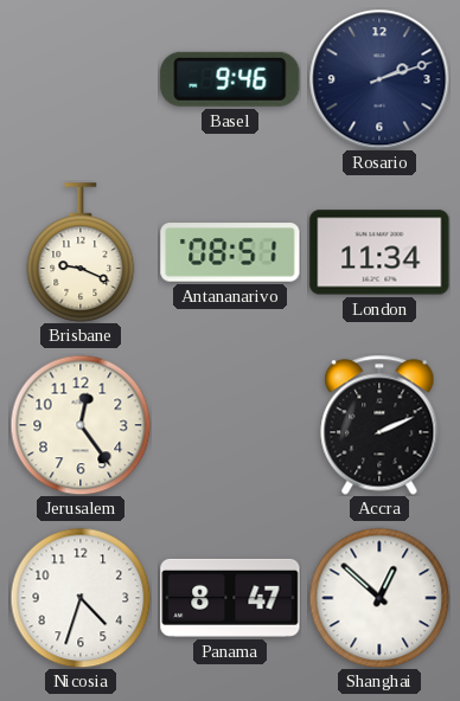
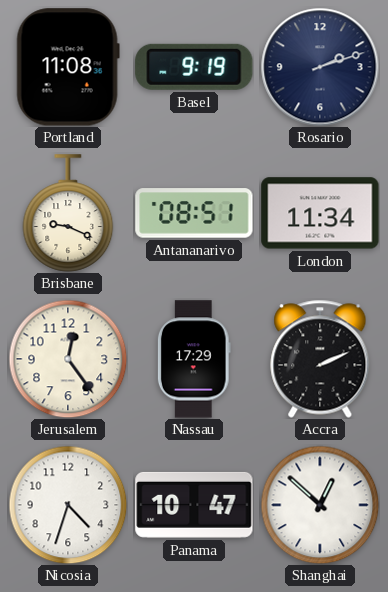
Portland: none -> 11:08
Basel: 9:46 -> 9:19
Nassau: none -> 17:29
Panama: 8:47 -> 10:47
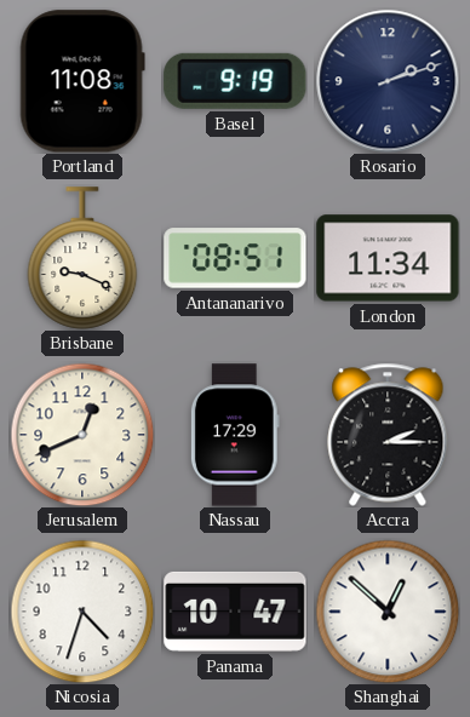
Jerusalem: 12:24 -> 12:41
Accra: 2:11 -> 2:15
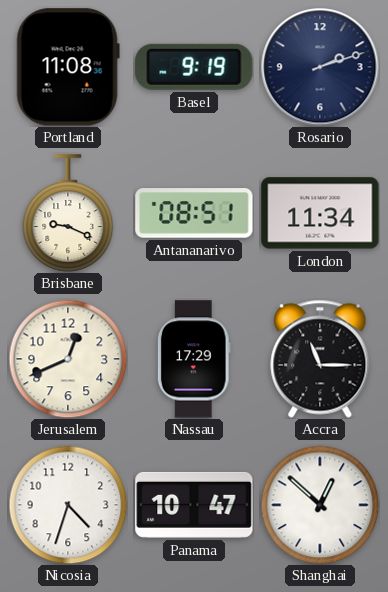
Accra: 2:15 -> 11:15
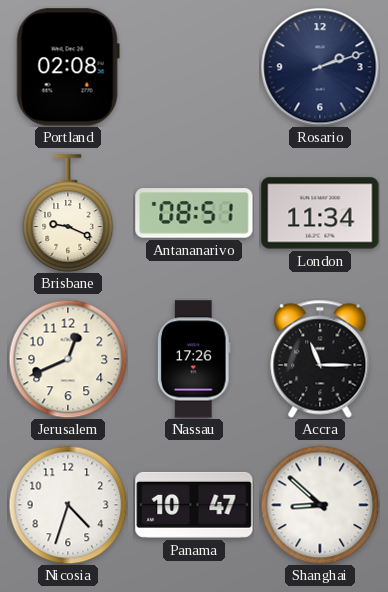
Portland: 11:08 -> 02:08
Basel: 9:19 -> none
Nassau: 17:29 -> 17:26
Shanghai: 12:52 -> 8:52
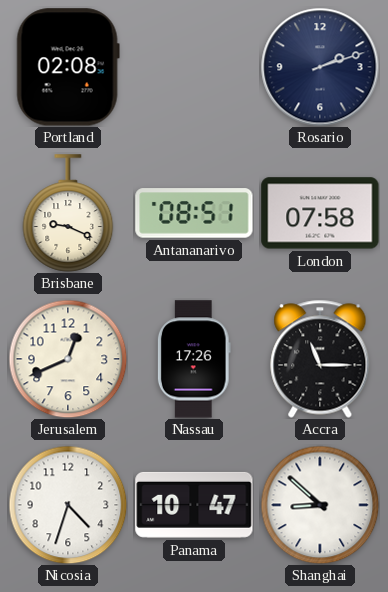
London: 11:34 -> 07:58
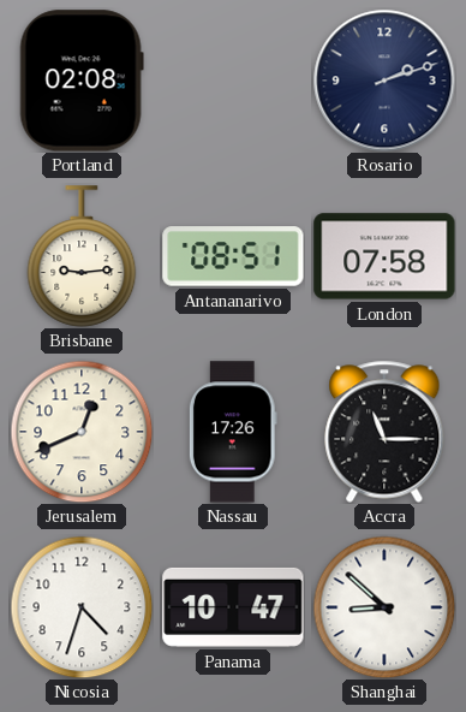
Brisbane: 9:19 -> 9:14
